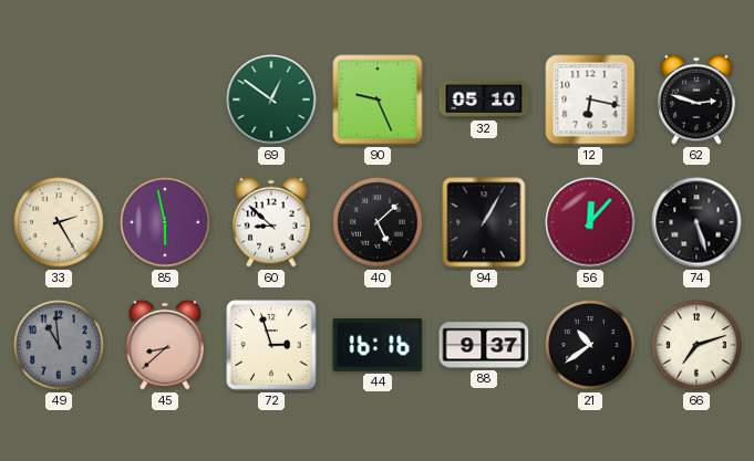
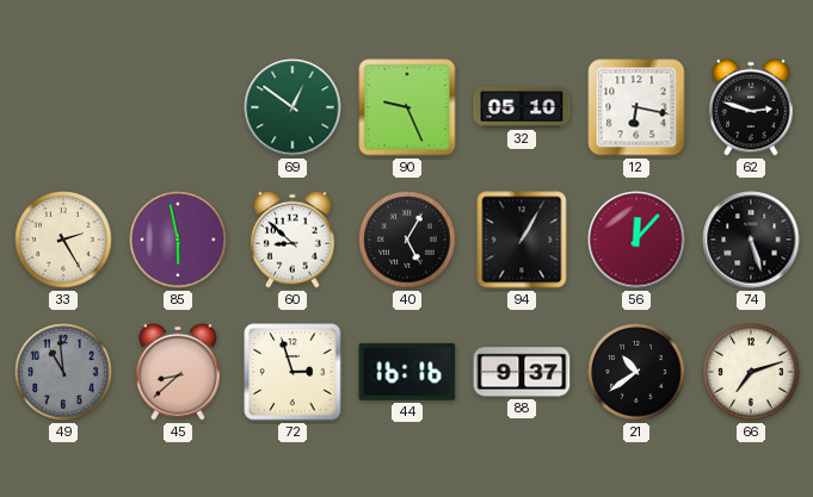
40: 5:08 -> 5:05
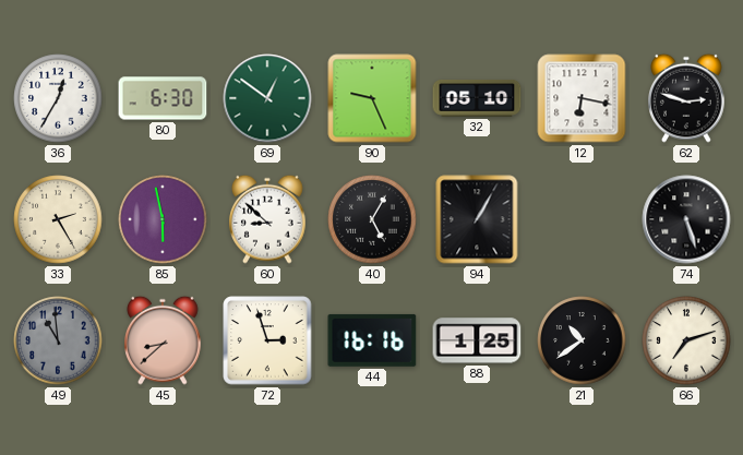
36: none -> 12:35
80: none -> 6:30
56: 12:07 -> none
88: 9:37 -> 1:25
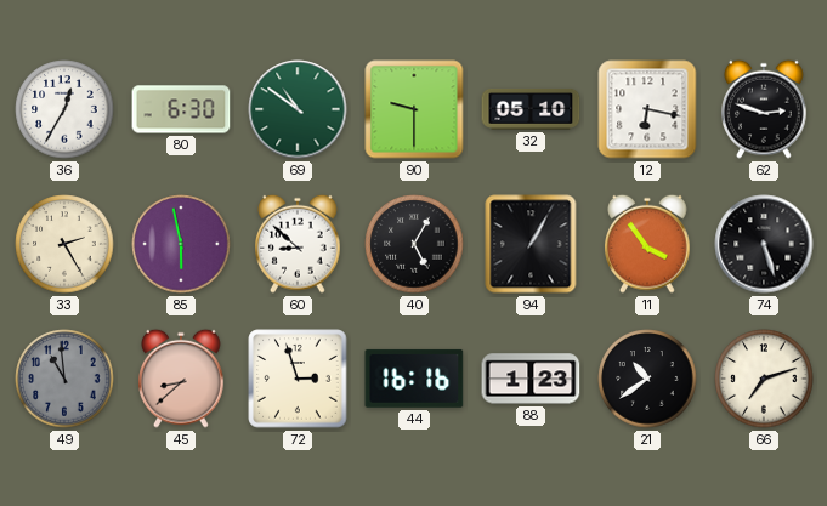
69: 12:51 -> 10:51
90: 9:26 -> 9:30
11: none -> 3:54
88: 1:25 -> 1:23
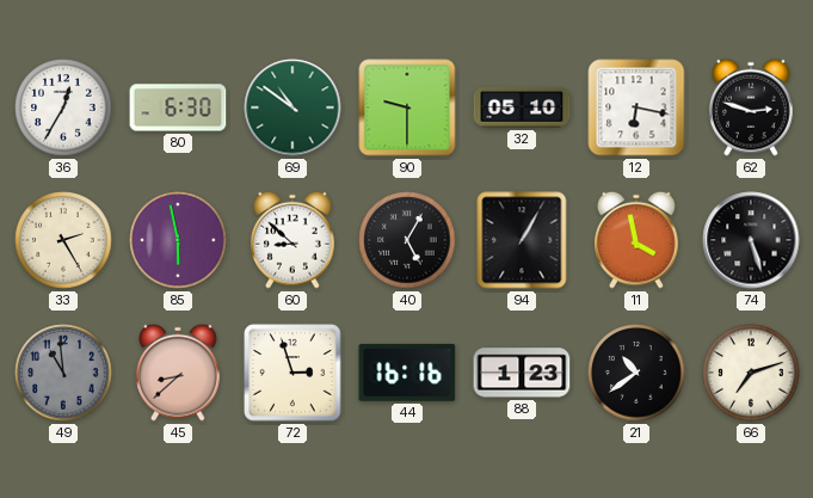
11: 3:54 -> 3:58
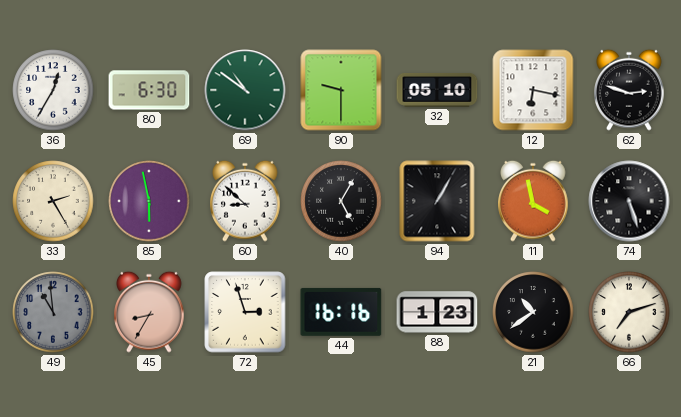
45: 8:38 -> 8:35
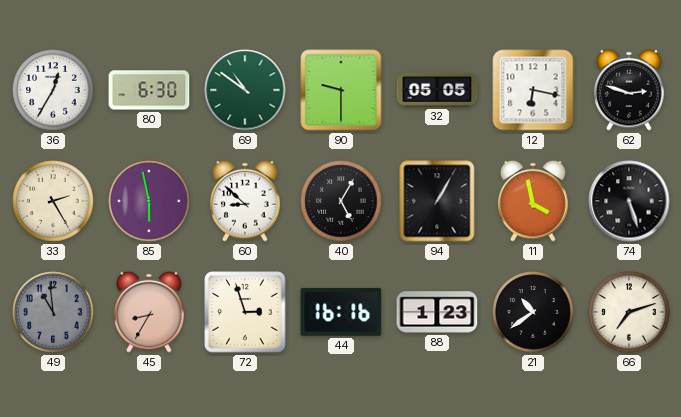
32: 05:10 -> 05:05
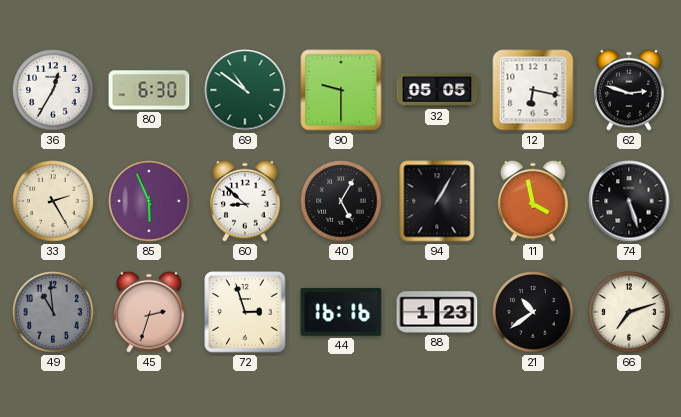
85: 5:58 -> 5:56
45: 8:35 -> 2:33
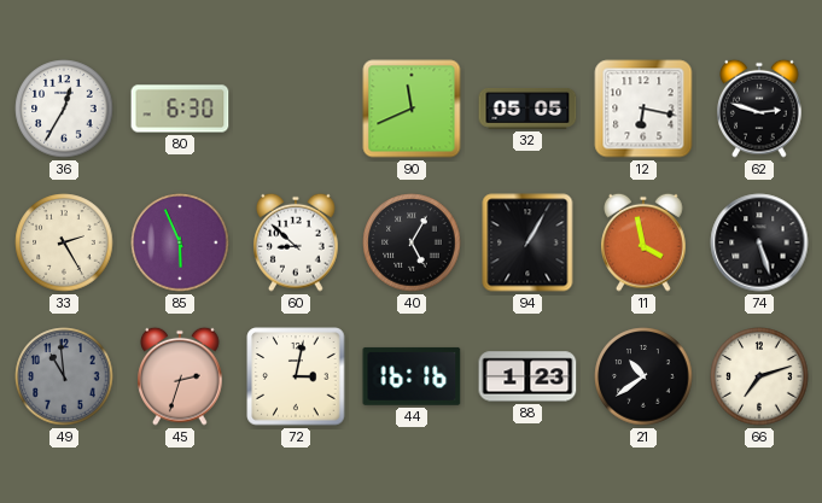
69: 10:51 -> none
90: 9:30 -> 11:41
72: 2:57 -> 3:02
